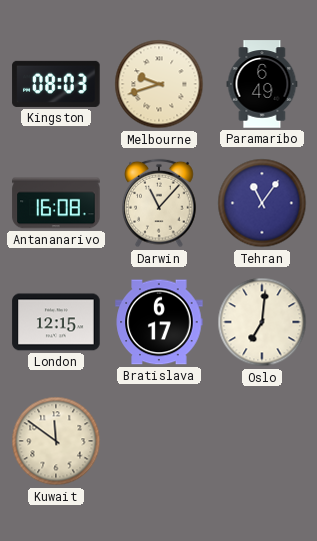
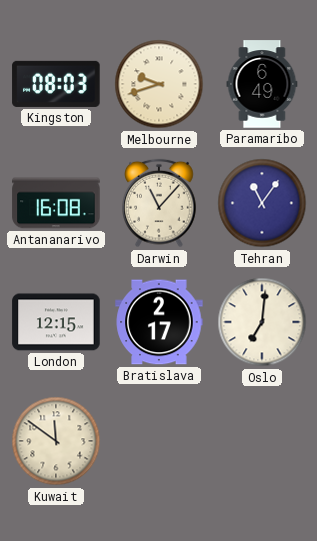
Bratislava: 6:17 -> 2:17
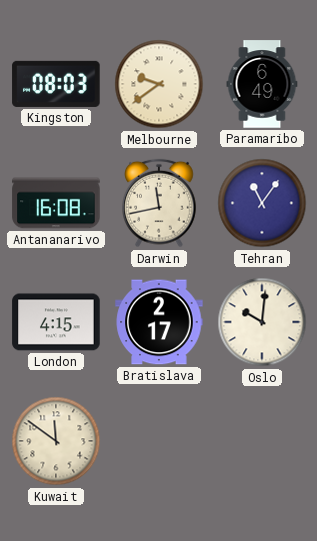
Melbourne: 9:42 -> 9:39
Darwin: 11:07 -> 11:43
London: 12:15 -> 4:15
Oslo: 7:01 -> 10:01
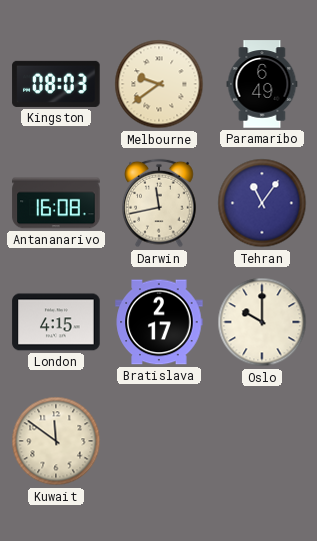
Oslo: 10:01 -> 10:00
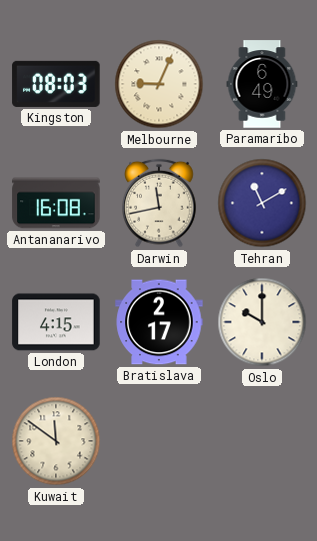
Melbourne: 9:39 -> 9:04
Tehran: 11:06 -> 11:10
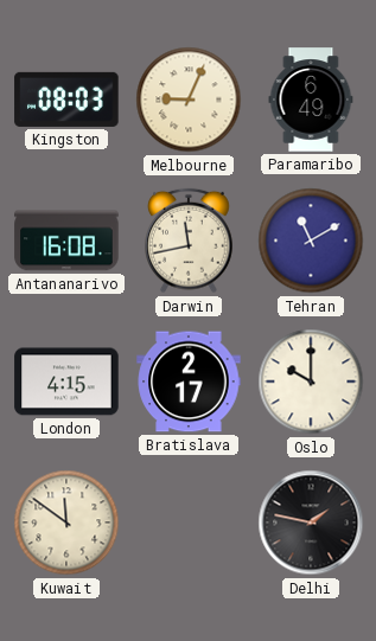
Delhi: none -> 1:47
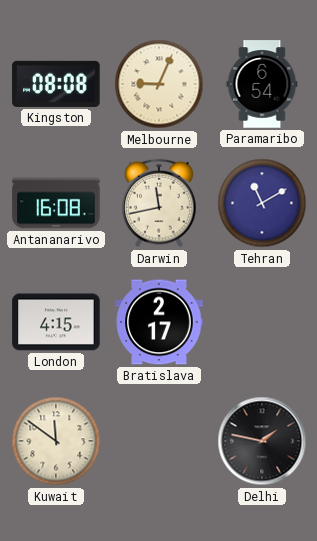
Kingston: 08:03 -> 08:08
Paramaribo: 6:49 -> 6:54
Oslo: 10:00 -> none
